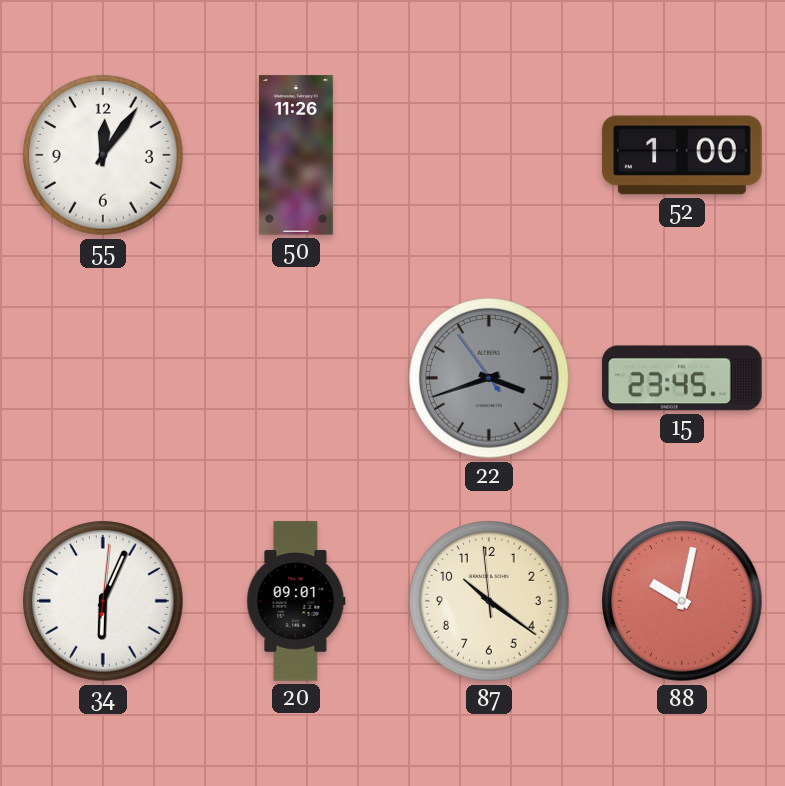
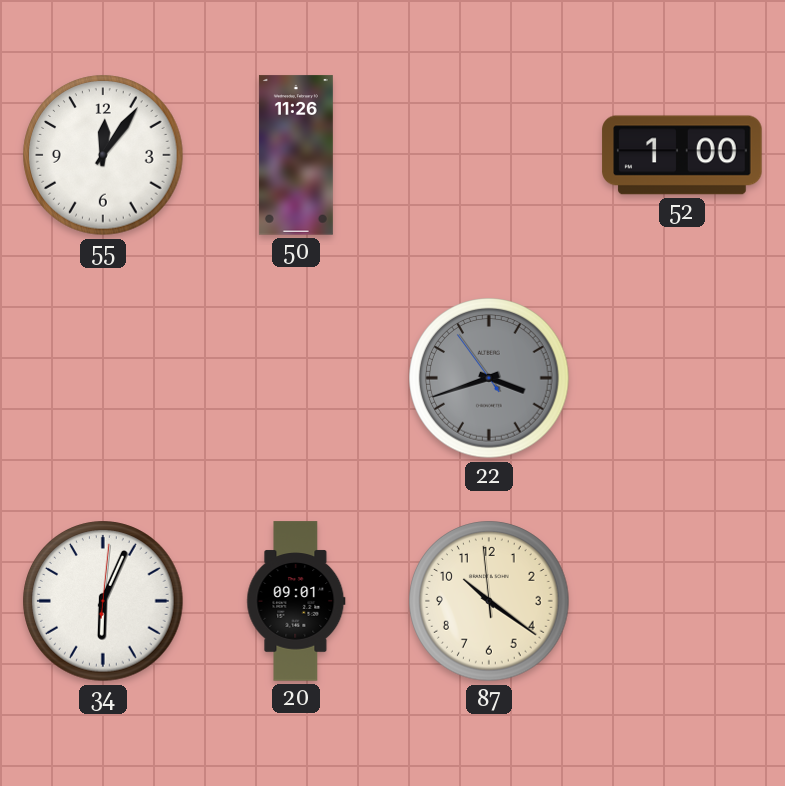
15: 23:45 -> none
88: 10:02 -> none
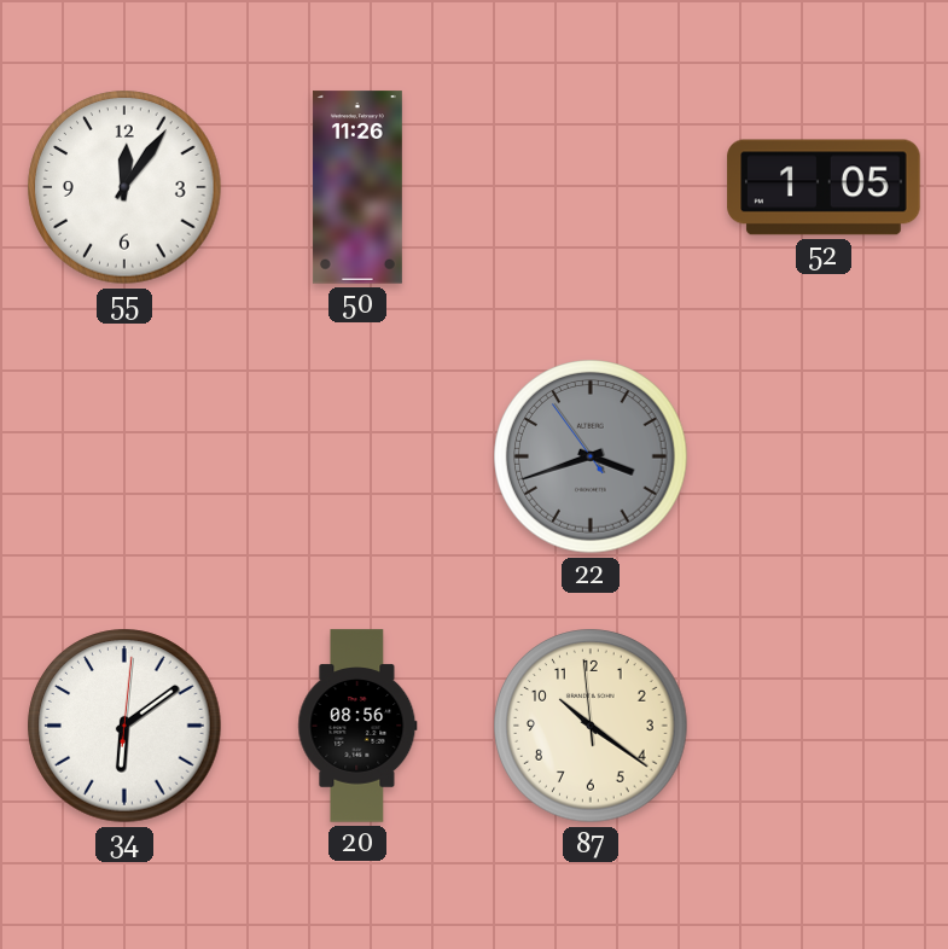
52: 1:00 -> 1:05
34: 6:04 -> 6:09
20: 09:01 -> 08:56
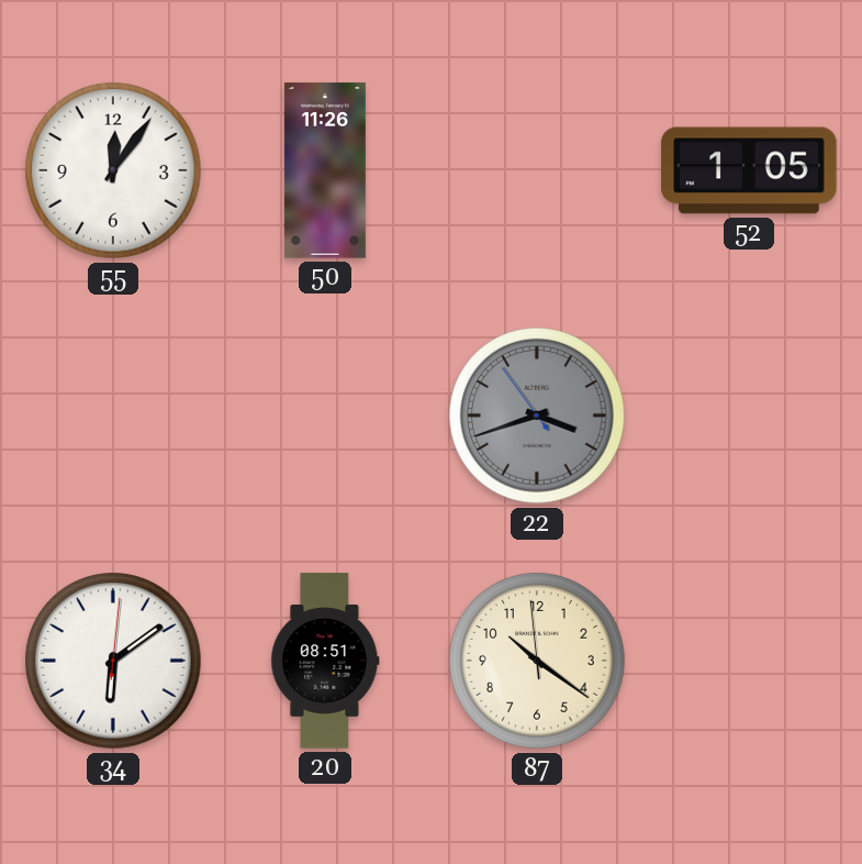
20: 08:56 -> 08:51
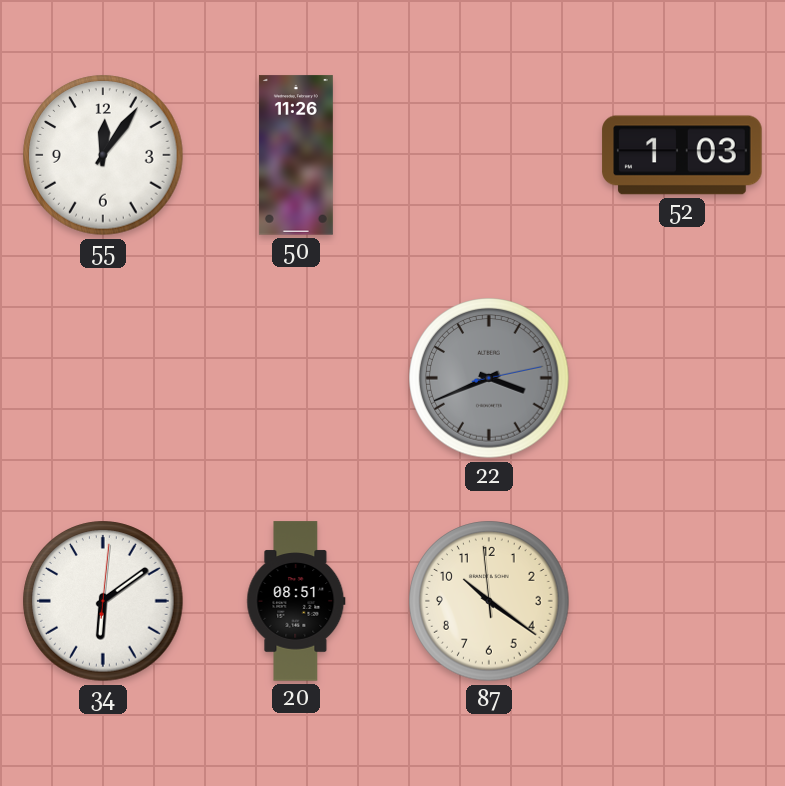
52: 1:05 -> 1:03
22: 3:41:54 -> 3:41:13
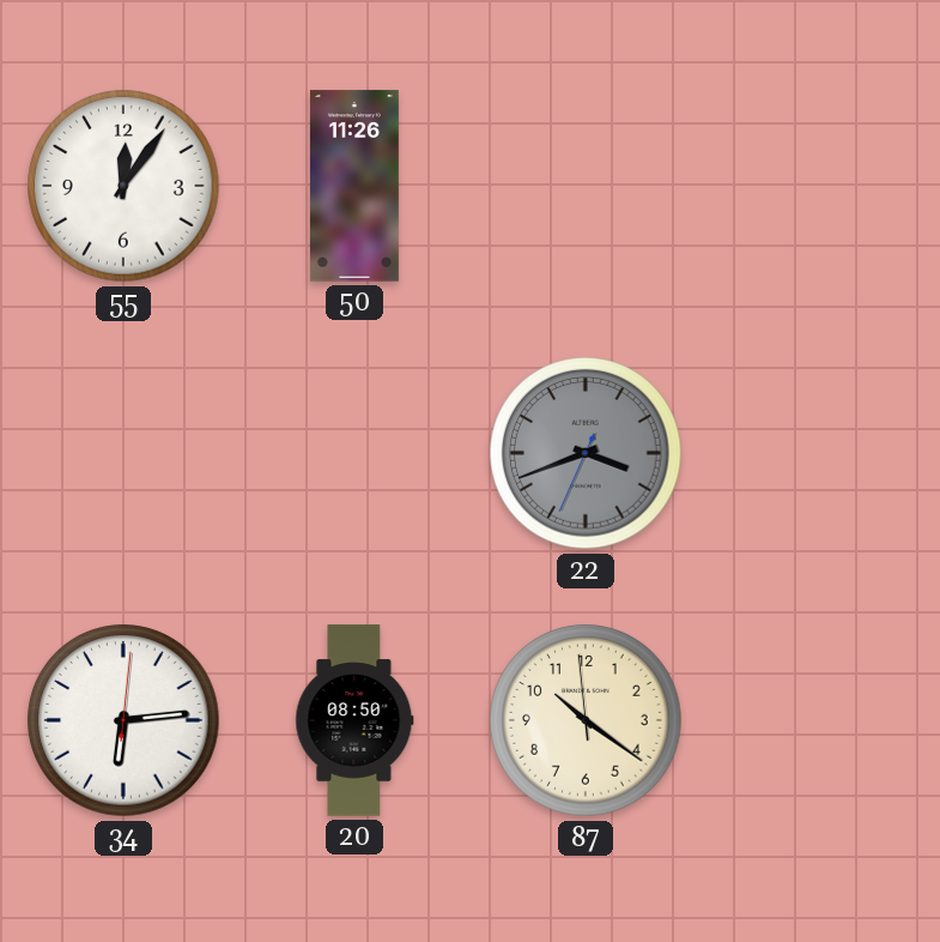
52: 1:03 -> none
22: 3:41:13 -> 3:41:34
34: 6:09 -> 6:14
20: 08:51 -> 08:50
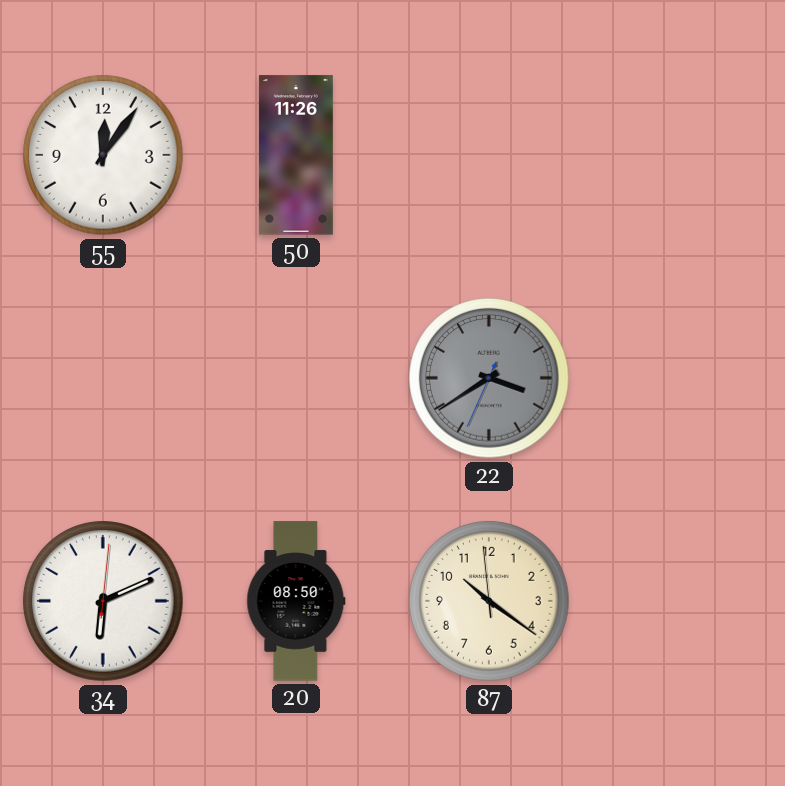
22: 3:41 -> 3:39
34: 6:14 -> 6:11
